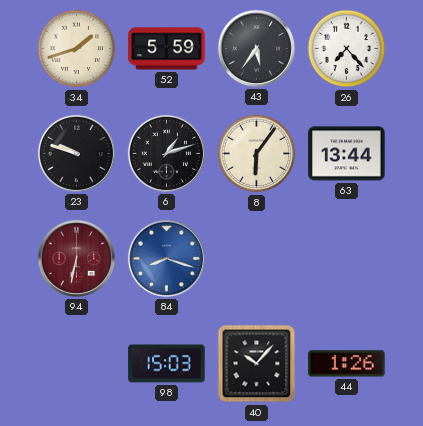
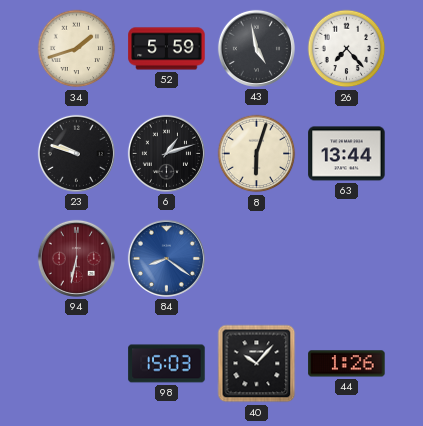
43: 5:36 -> 4:58
8: 6:06 -> 6:03
84: 8:18 -> 8:21
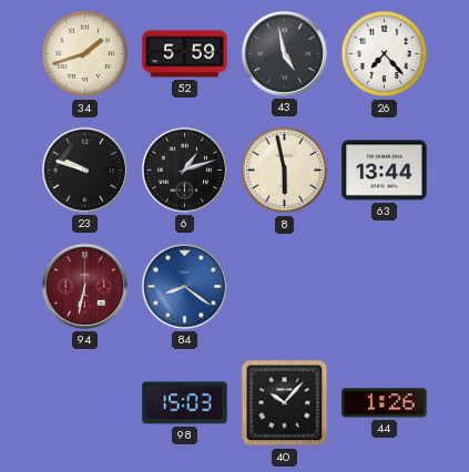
8: 6:03 -> 5:58
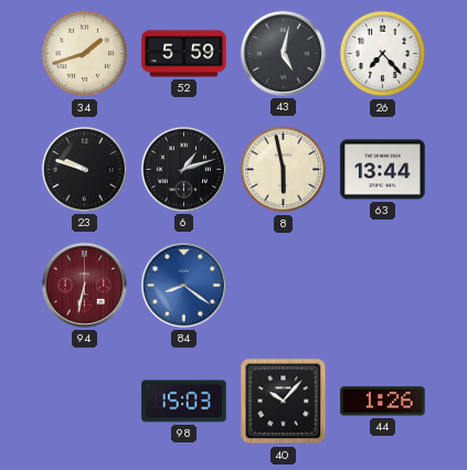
43: 4:58 -> 5:02
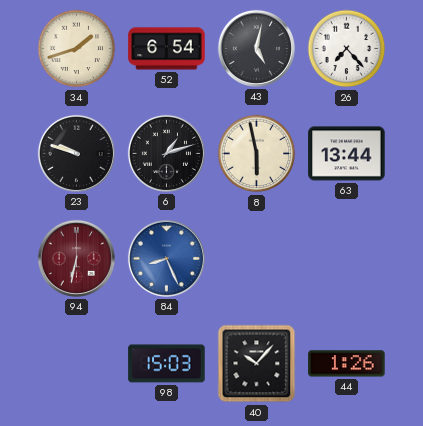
52: 5:59 -> 6:54
84: 8:21 -> 8:26
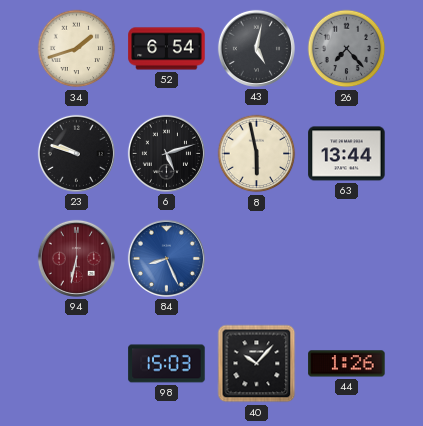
26 dial: white -> grey
6: 1:12 -> 5:12
